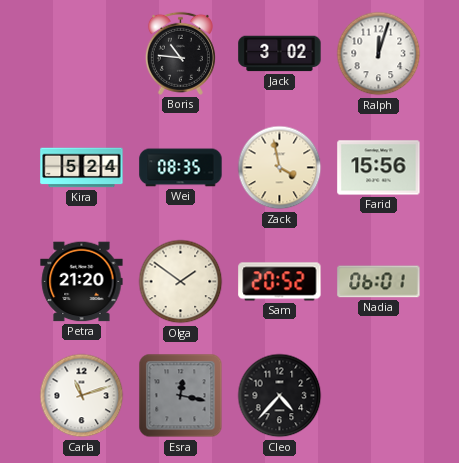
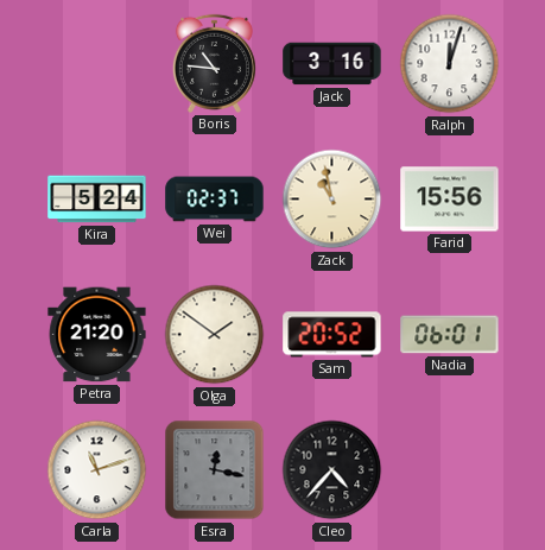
Jack: 3:02 -> 3:16
Wei: 08:35 -> 02:37
Zack: 3:58 -> 10:58
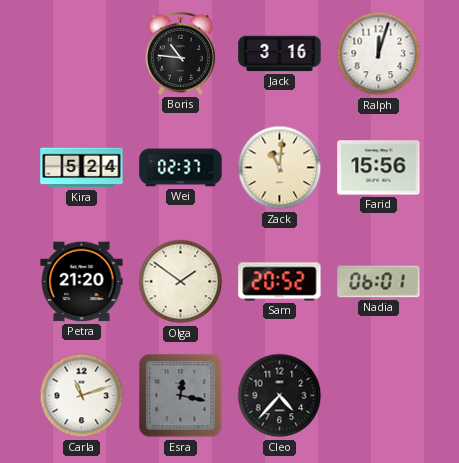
Zack: 10:58 -> 11:01
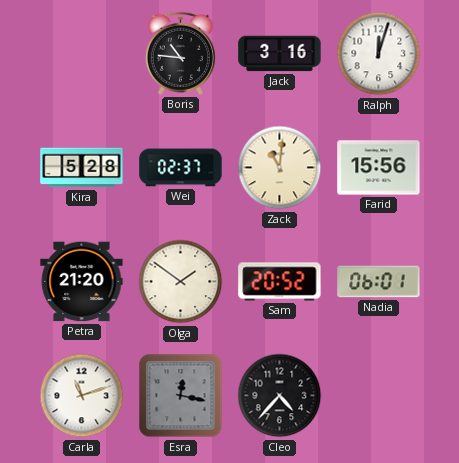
Kira: 5:24 -> 5:28
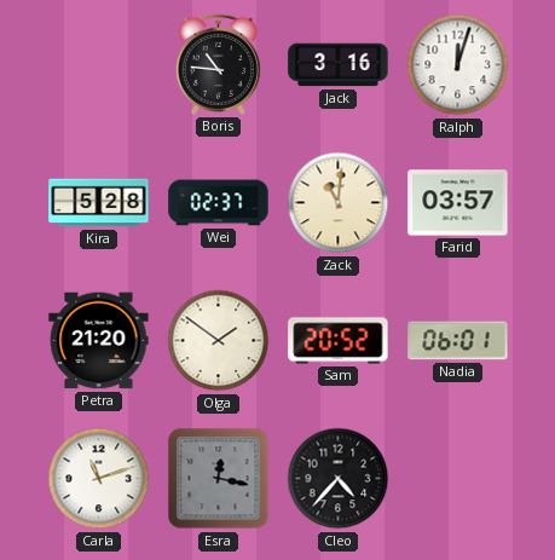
Farid: 15:56 -> 03:57
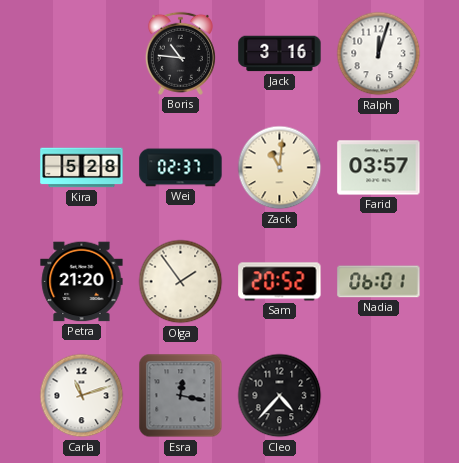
Olga: 1:51 -> 1:54
